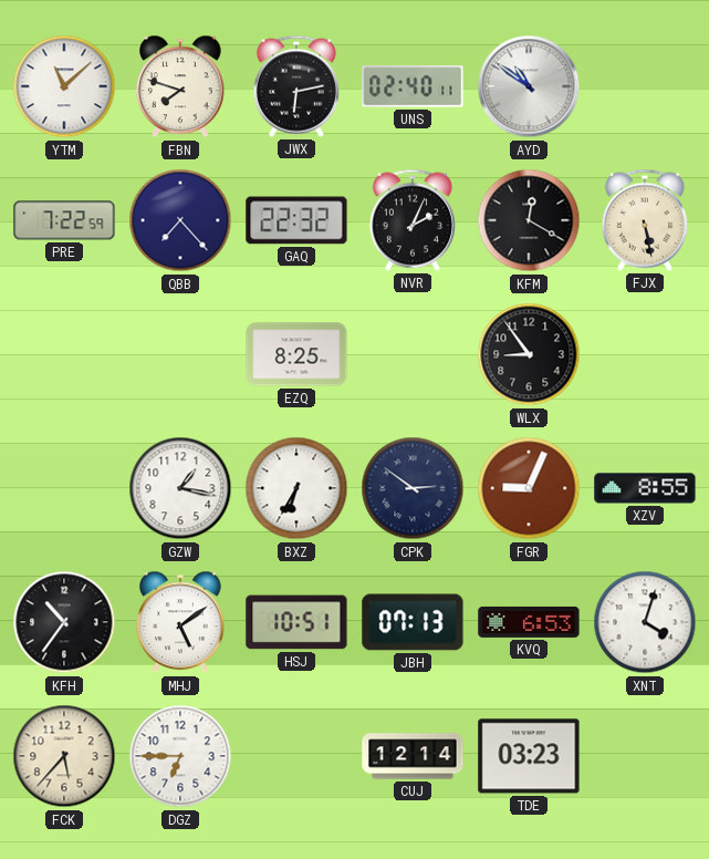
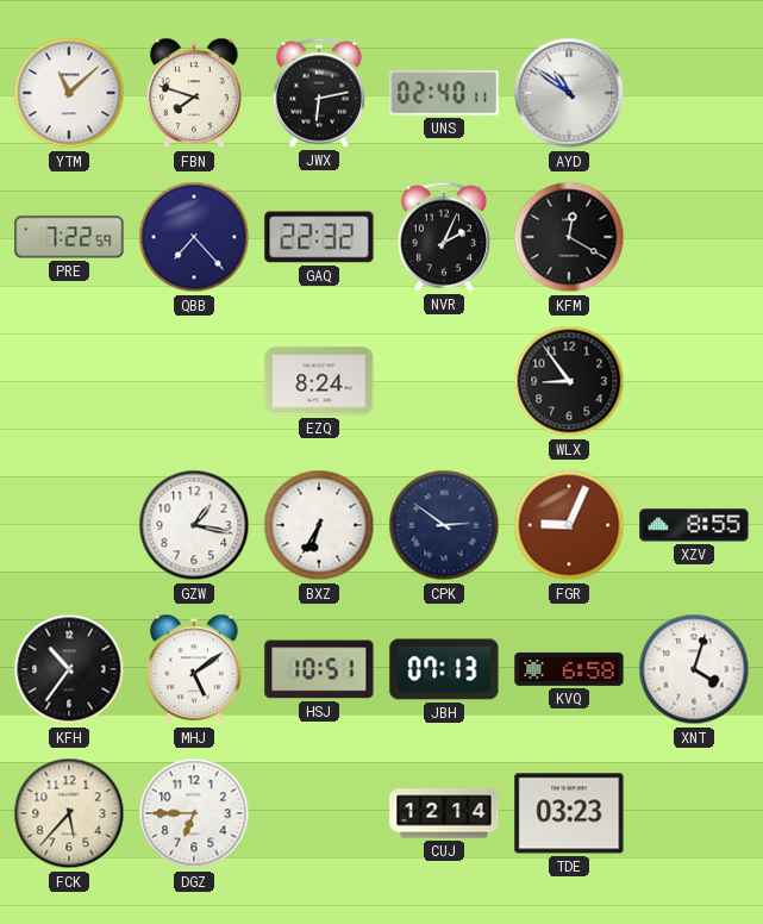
FJX: 5:28 -> none
EZQ: 8:25 -> 8:24
KVQ: 6:53 -> 6:58
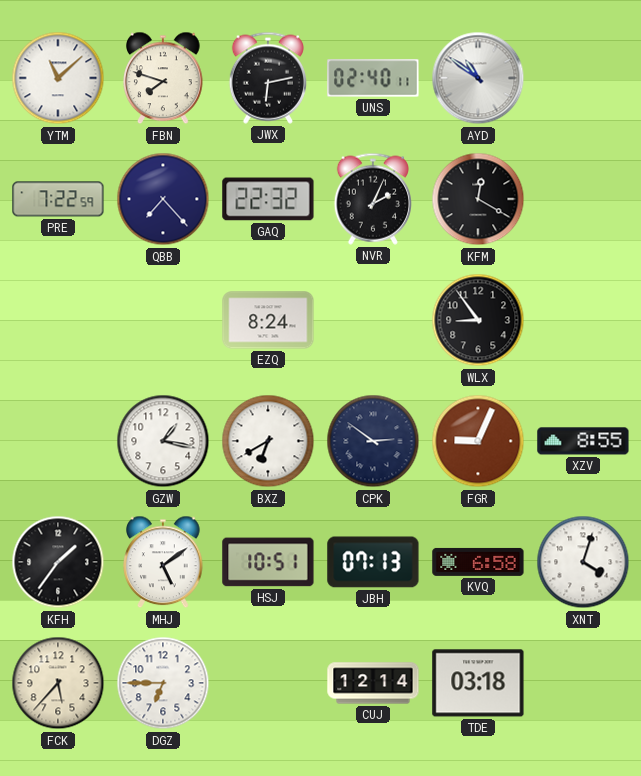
BXZ: 6:35 -> 6:40
KFH: 10:36 -> 1:36
TDE: 03:23 -> 03:18
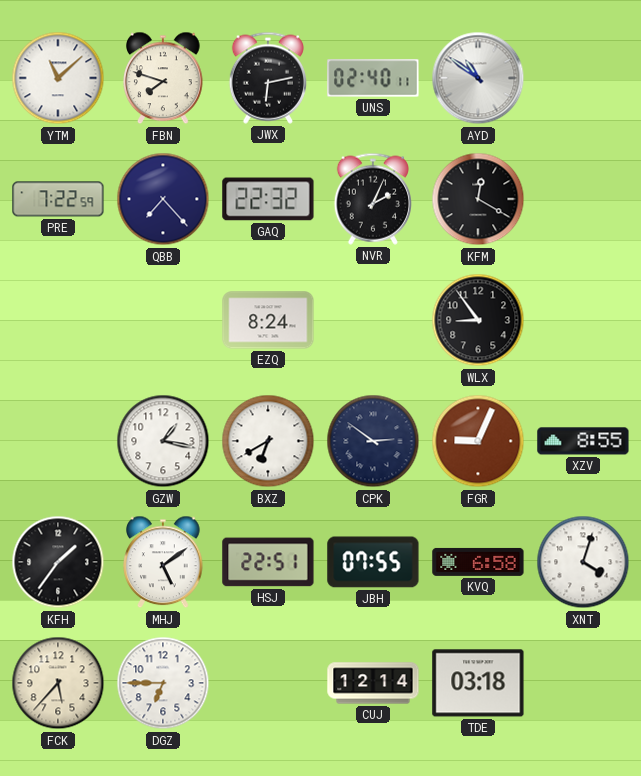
HSJ: 10:51 -> 22:51
JBH: 07:13 -> 07:55
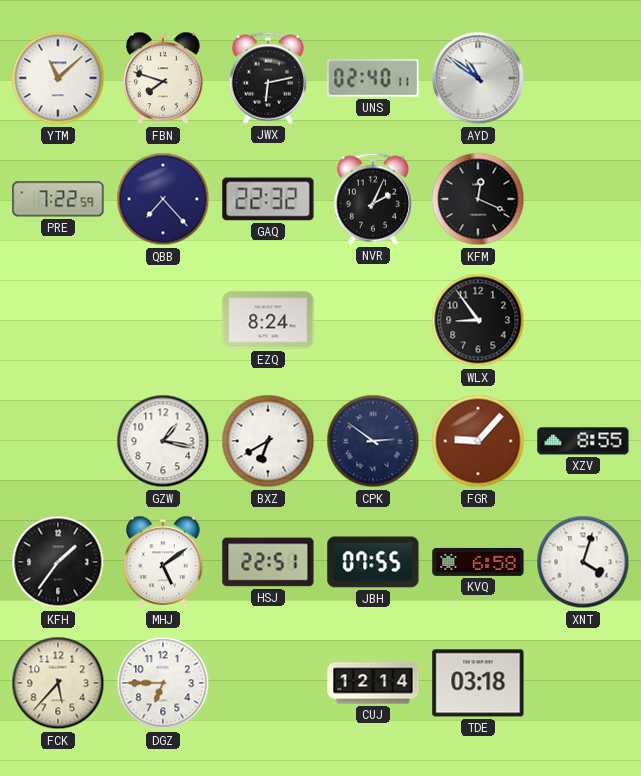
KFM: 12:20 -> 12:19
FGR: 9:04 -> 9:07
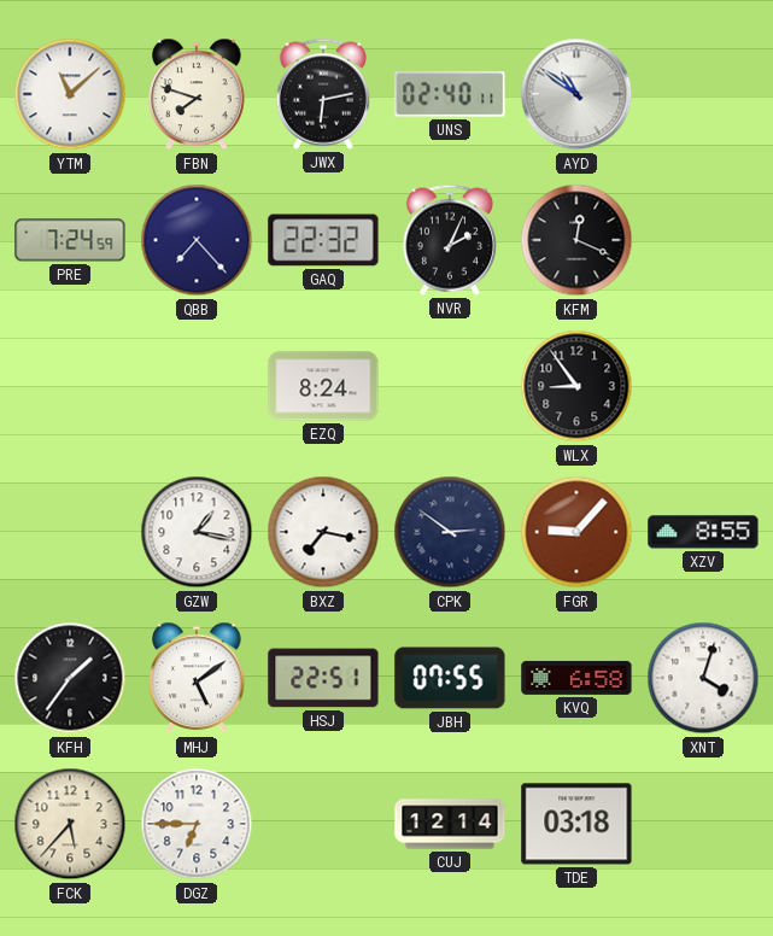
PRE: 7:22 -> 7:24
BXZ: 6:40 -> 7:17
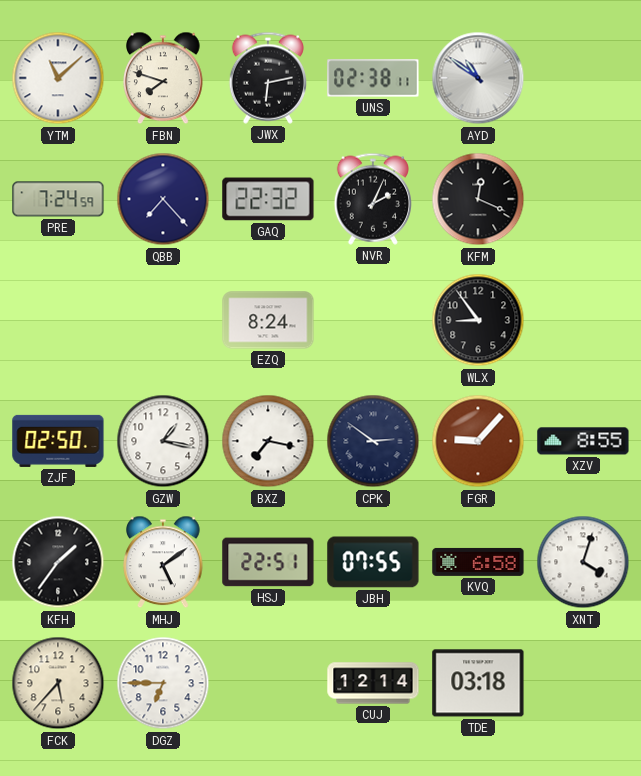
UNS: 02:40 -> 02:38
ZJF: none -> 02:50
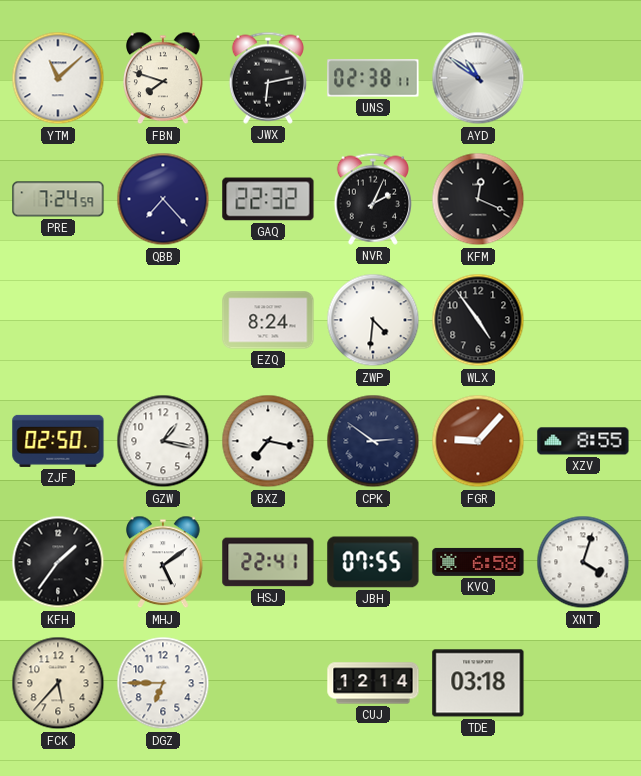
ZWP: none -> 4:31
WLX: 8:54 -> 4:54
HSJ: 22:51 -> 22:41
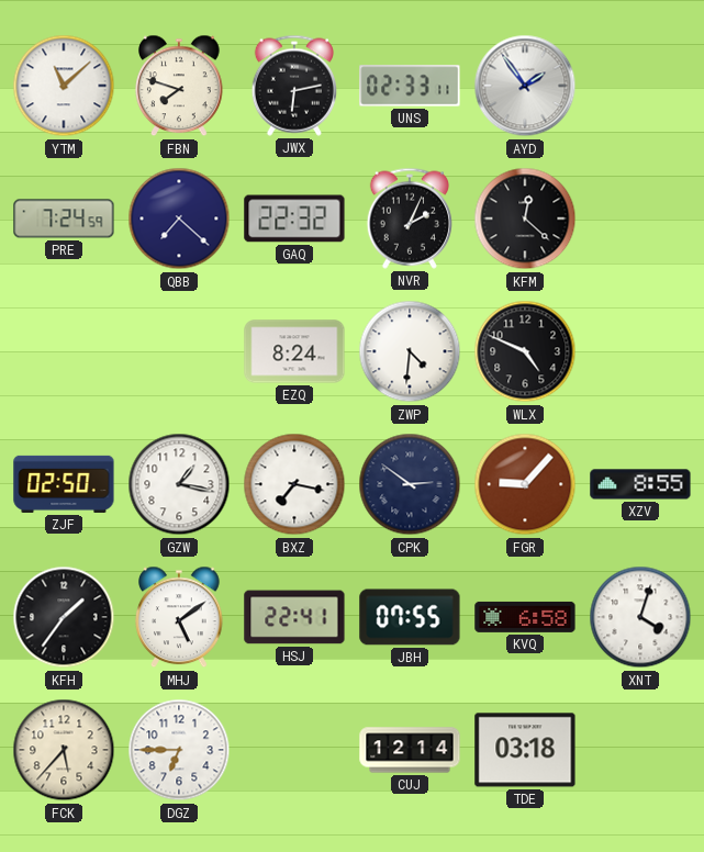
UNS: 02:38 -> 02:33
AYD: 10:51 -> 1:54
QBB: 7:23 -> 7:22
KFM: 12:19 -> 12:22
WLX: 4:54 -> 4:49
